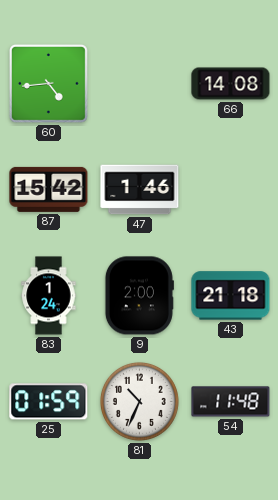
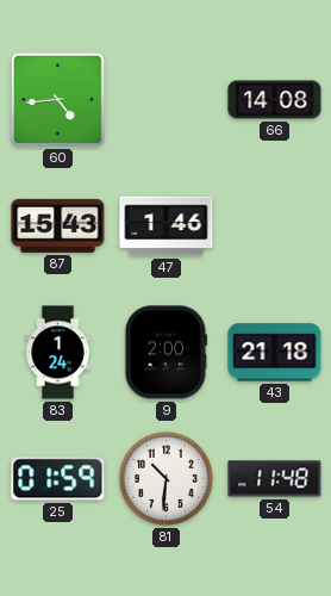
87: 15:42 -> 15:43
81: 10:34 -> 10:31
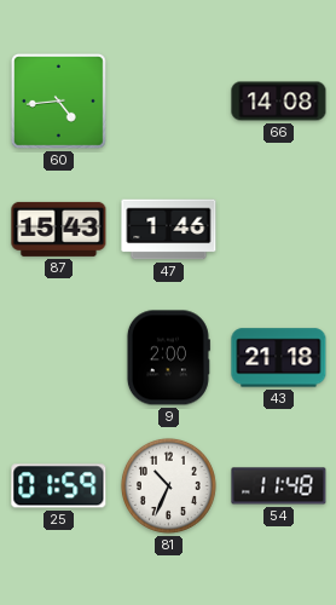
83: 1:24 -> none
81: 10:31 -> 10:34
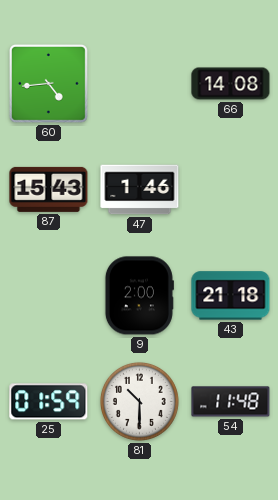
81: 10:34 -> 10:30
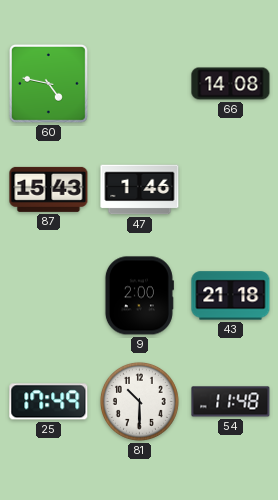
60: 4:44 -> 4:47
25: 01:59 -> 17:49
